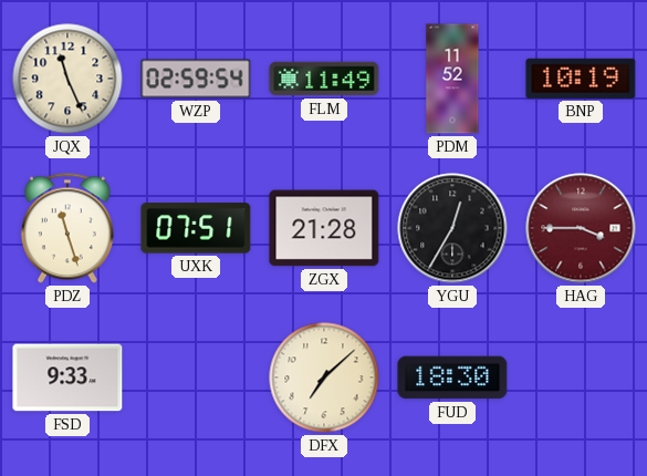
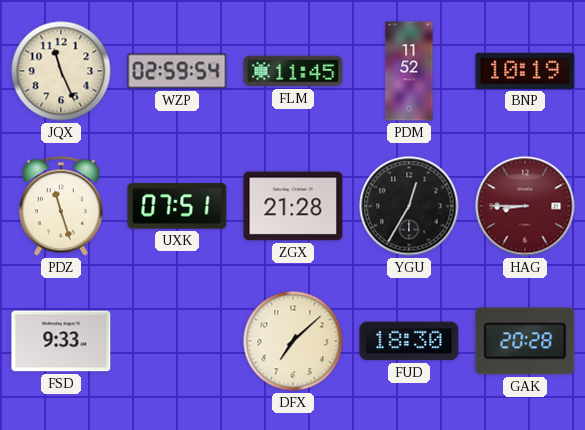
FLM: 11:49 -> 11:45
HAG: 3:45 -> 8:45
GAK: none -> 20:28
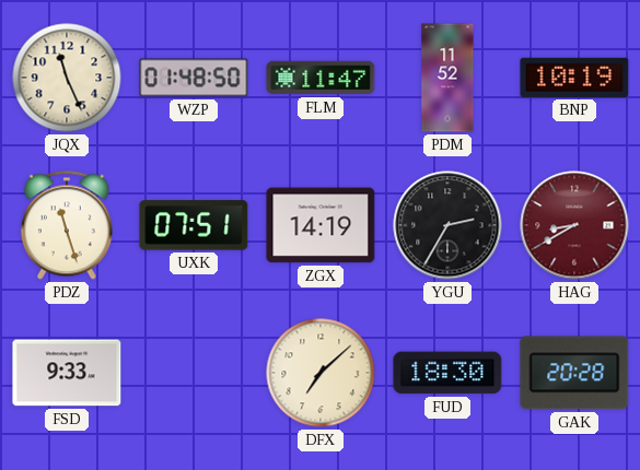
WZP: 02:59 -> 01:48
FLM: 11:45 -> 11:47
ZGX: 21:28 -> 14:19
YGU: 12:35 -> 2:35
HAG: 8:45 -> 8:40
